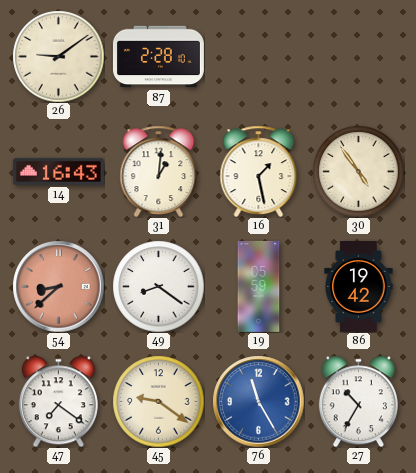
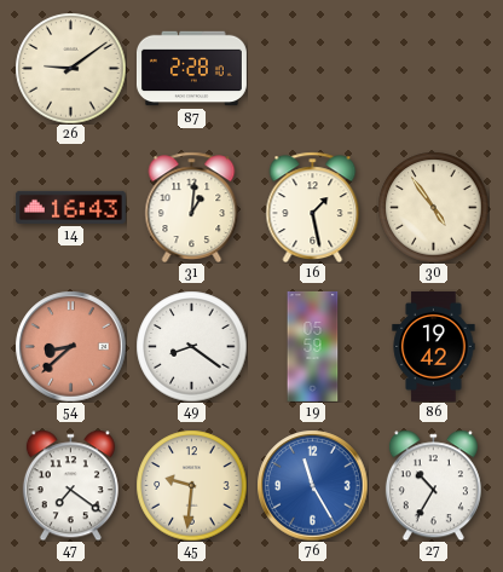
45: 9:21 -> 9:31
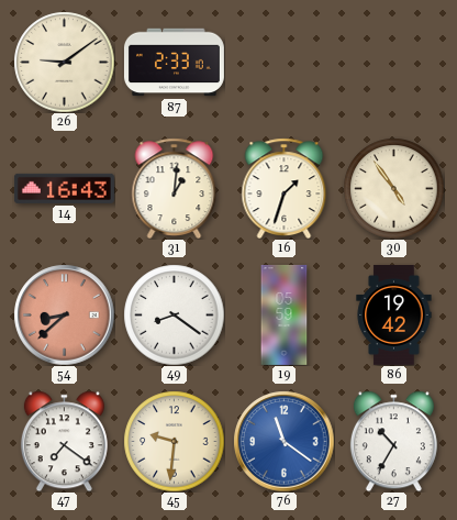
87: 2:28 -> 2:33
16: 1:28 -> 1:33
76: 11:25 -> 11:21
